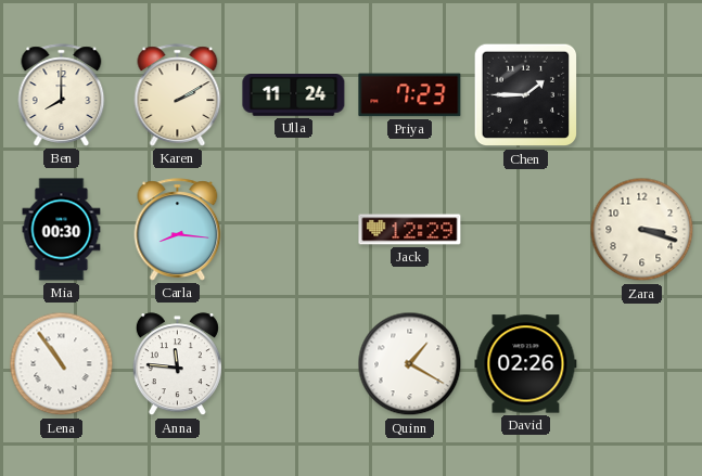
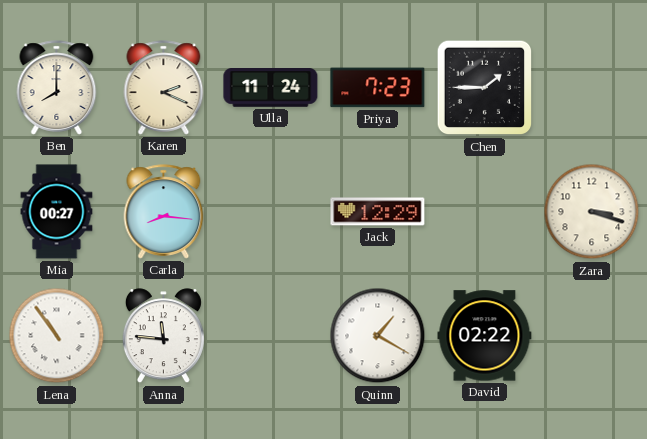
Karen: 2:10 -> 2:19
Mia: 00:30 -> 00:27
David: 02:26 -> 02:22
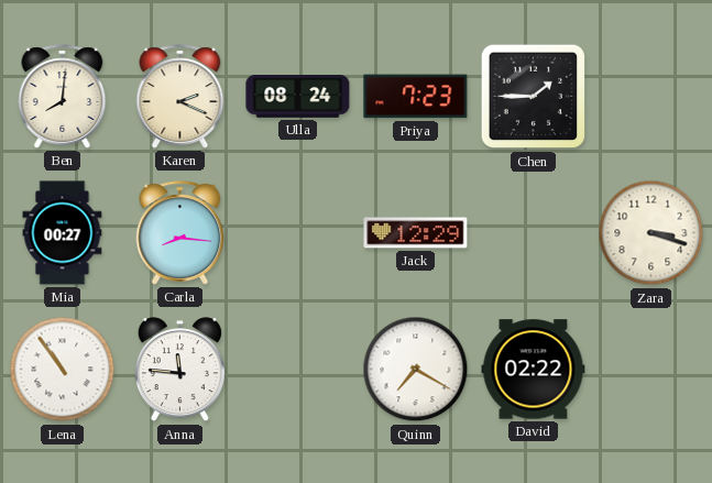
Ben: 8:00 -> 8:01
Ulla: 11:24 -> 08:24
Quinn: 1:20 -> 7:20
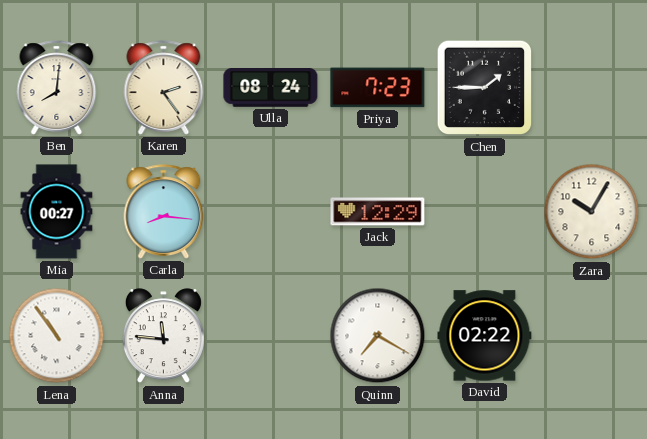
Karen: 2:19 -> 2:24
Zara: 3:18 -> 10:05
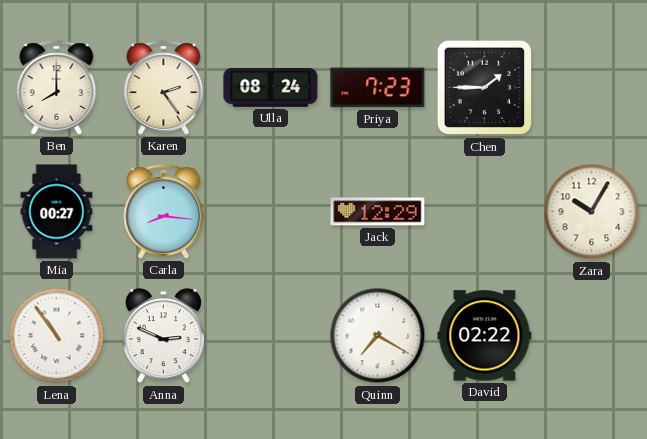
Ben: 8:01 -> 8:00
Anna: 11:46 -> 2:49
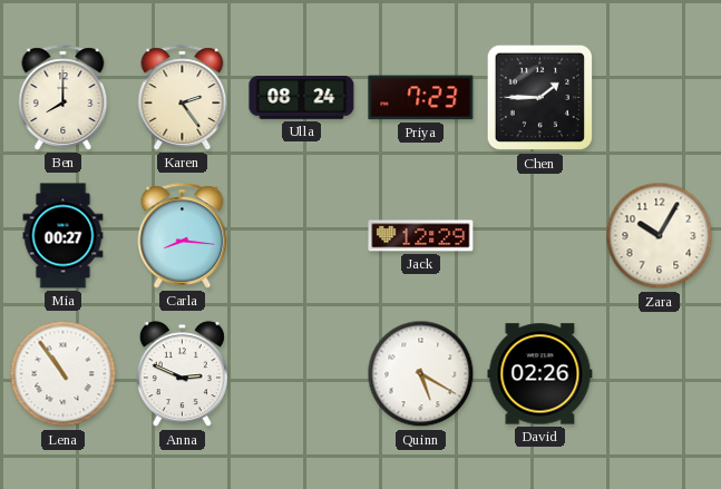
Quinn: 7:20 -> 5:20
David: 02:22 -> 02:26
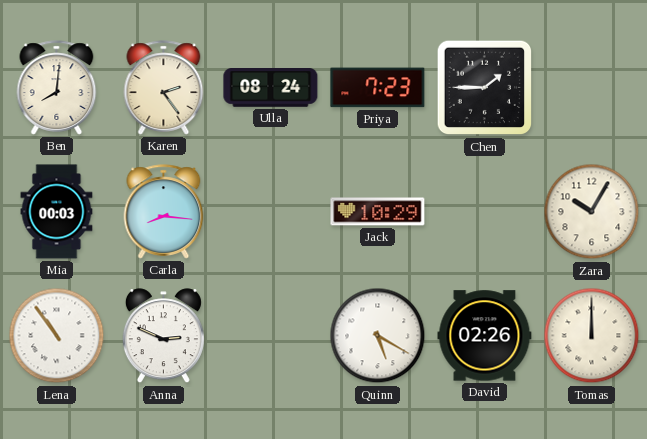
Ben: 8:00 -> 8:01
Mia: 00:27 -> 00:03
Jack: 12:29 -> 10:29
Tomas: none -> 12:00
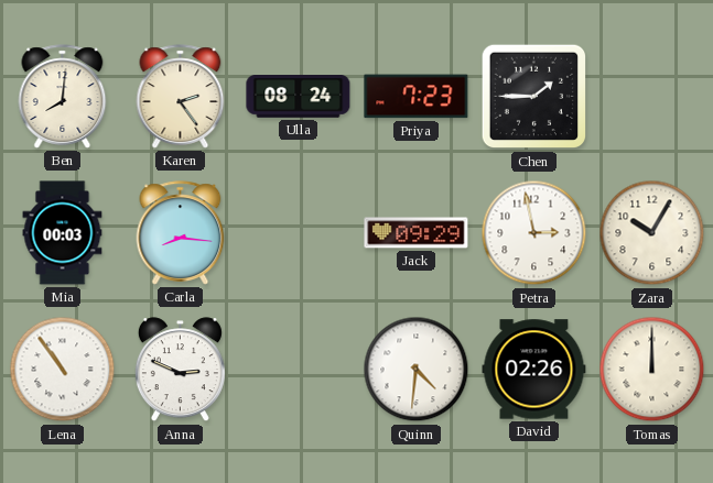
Jack: 10:29 -> 09:29
Petra: none -> 2:58
Quinn: 5:20 -> 4:31
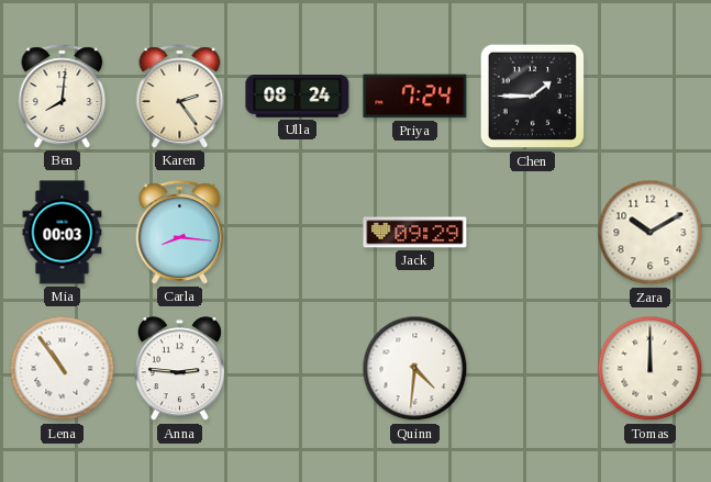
Priya: 7:23 -> 7:24
Petra: 2:58 -> none
Zara: 10:05 -> 10:10
Anna: 2:49 -> 2:46
David: 02:26 -> none
